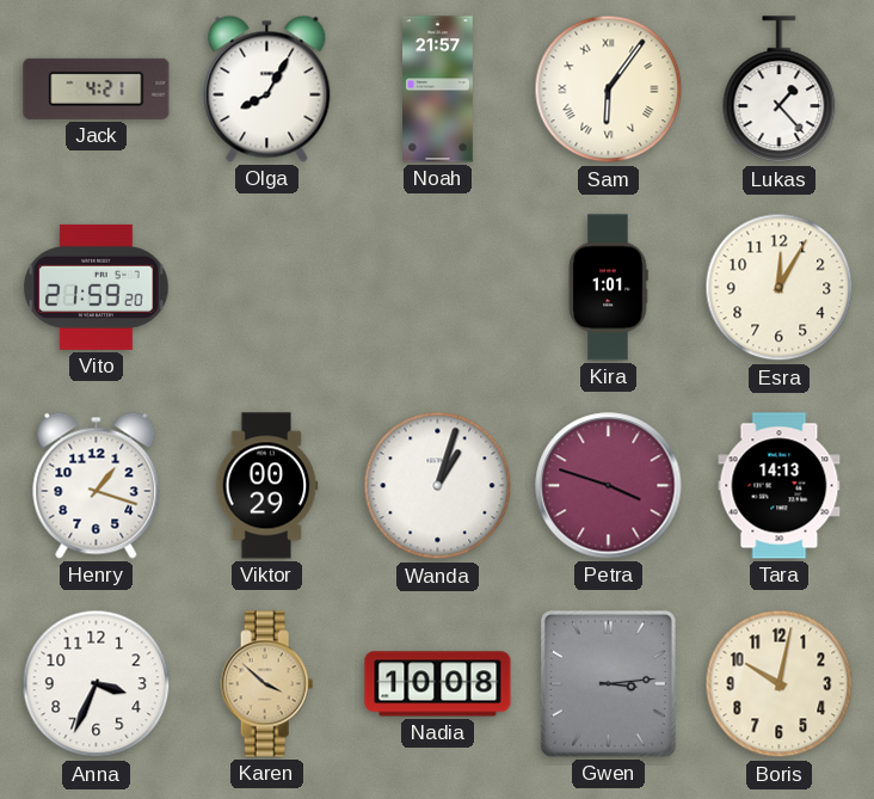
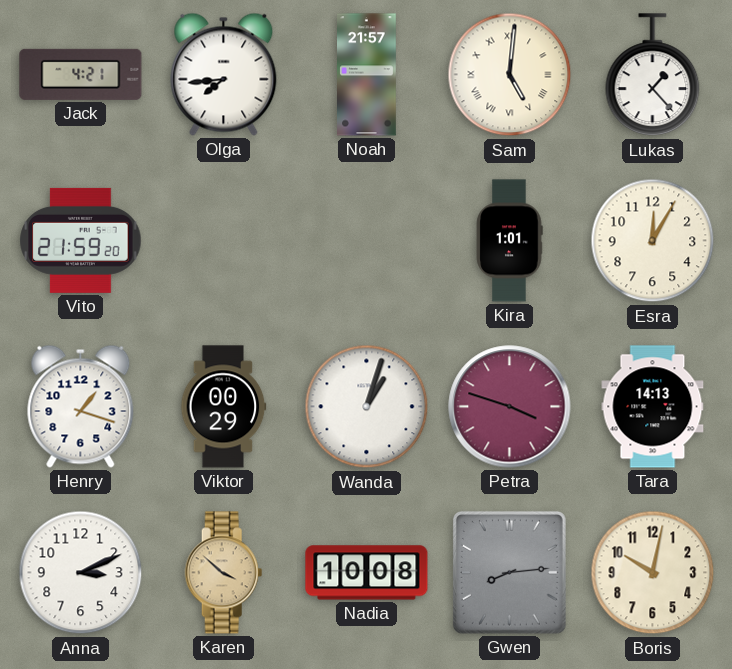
Olga: 8:05 -> 7:44
Sam: 6:06 -> 5:01
Anna: 3:34 -> 3:11
Gwen: 3:14 -> 8:14
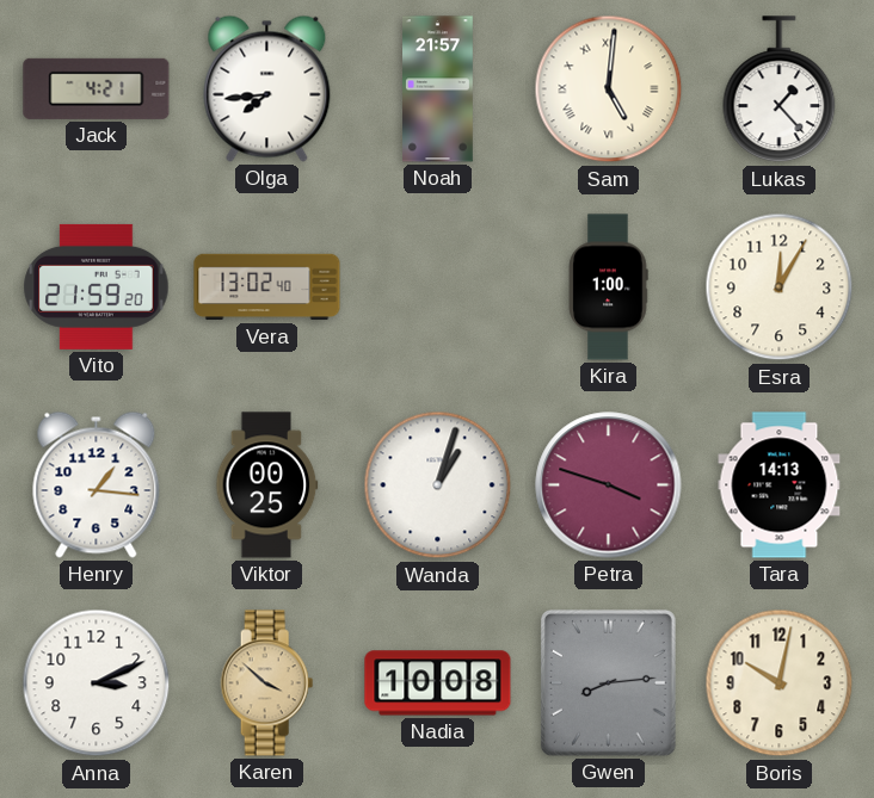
Vera: none -> 13:02
Kira: 1:01 -> 1:00
Henry: 1:18 -> 1:16
Viktor: 00:29 -> 00:25
